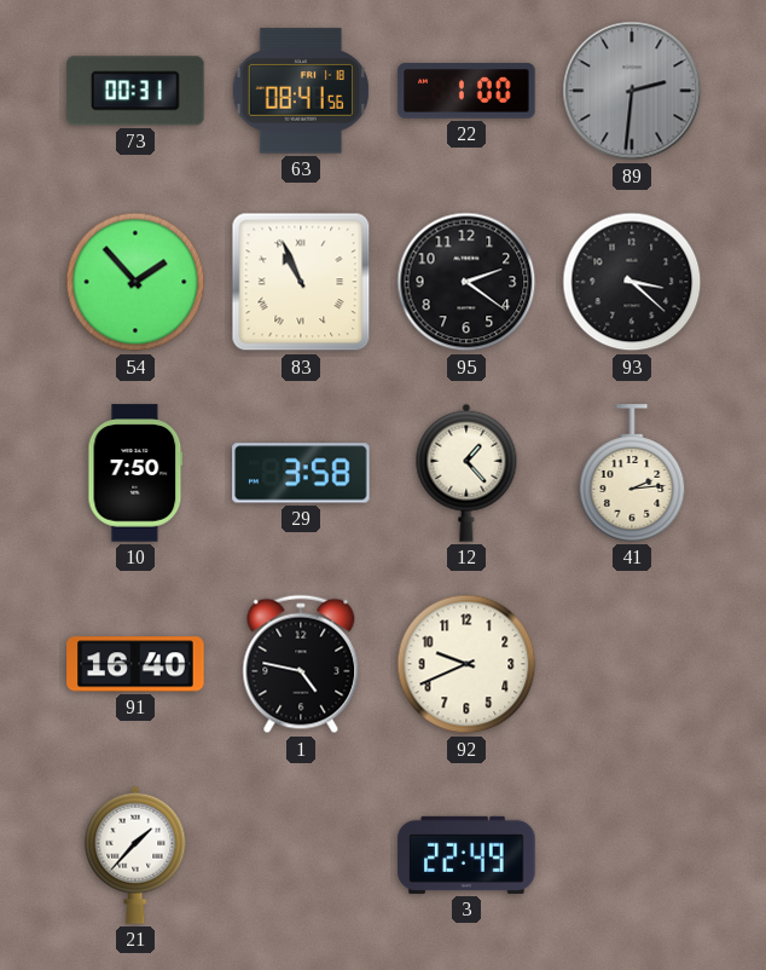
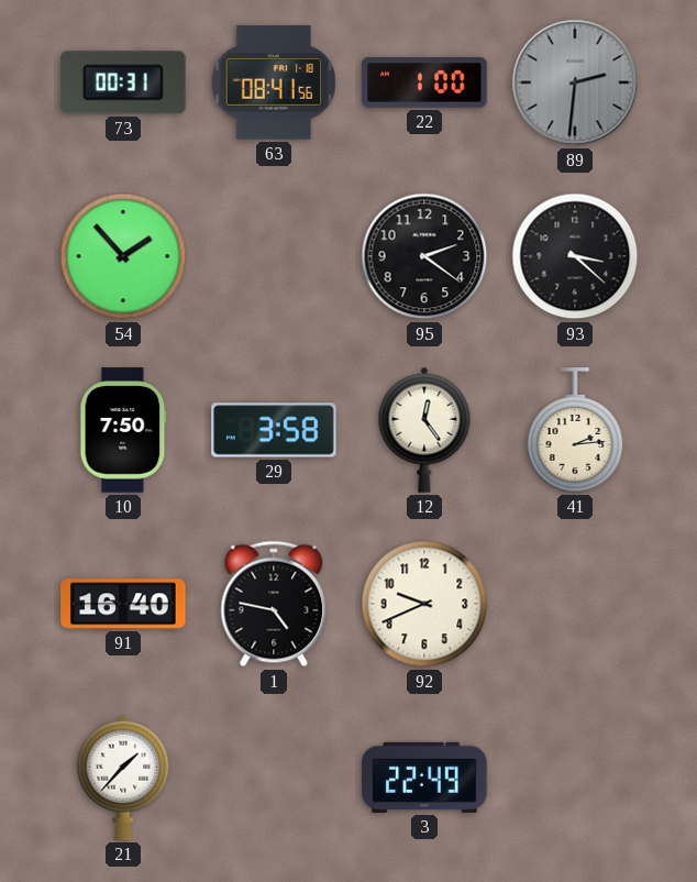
83: 10:56 -> none
12: 1:23 -> 12:24
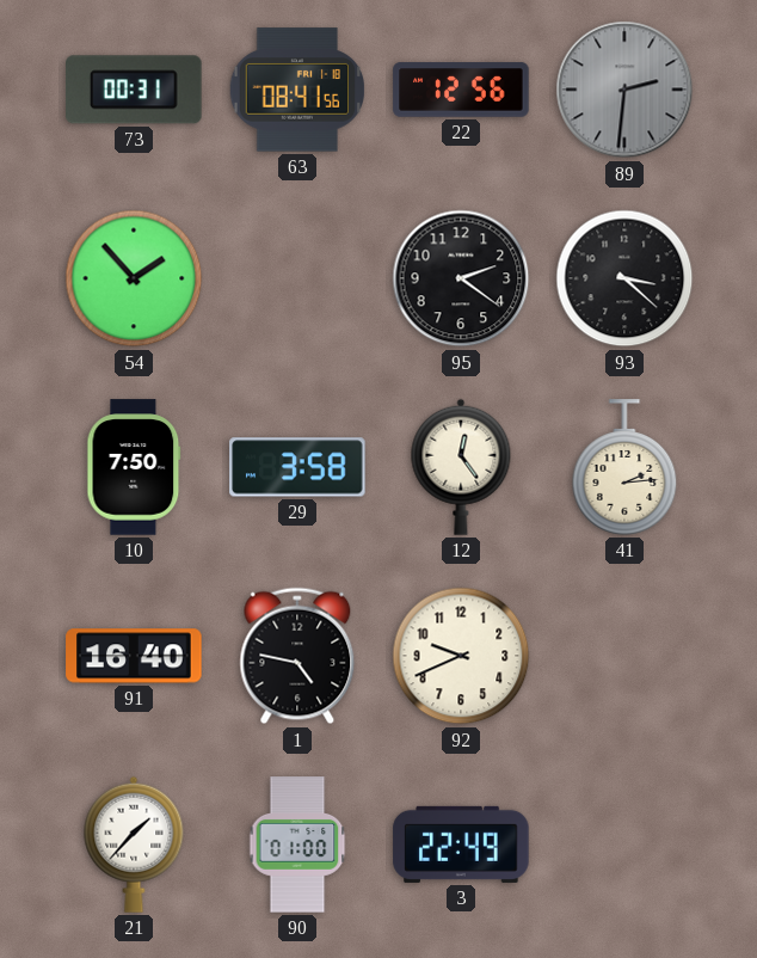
22: 1:00 -> 12:56
90: none -> 01:00
